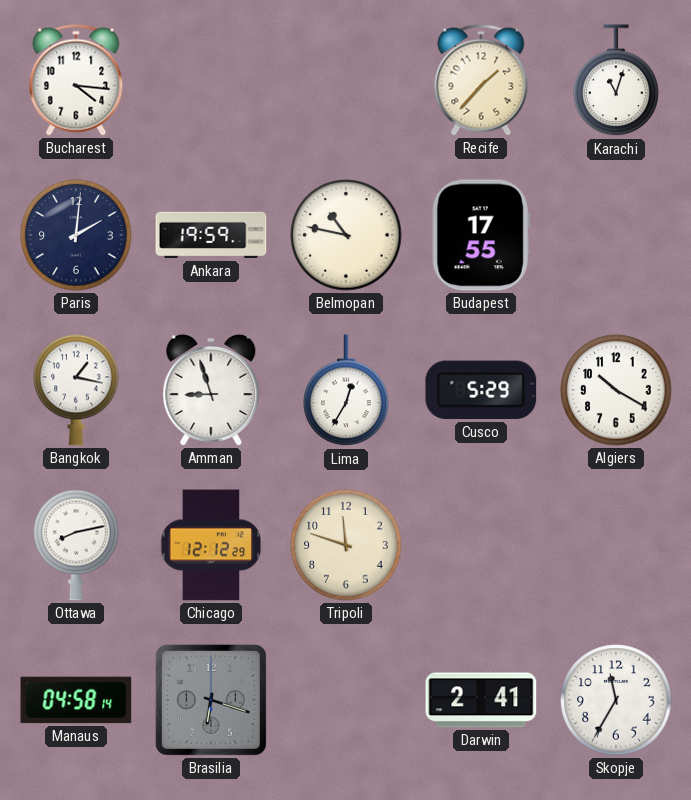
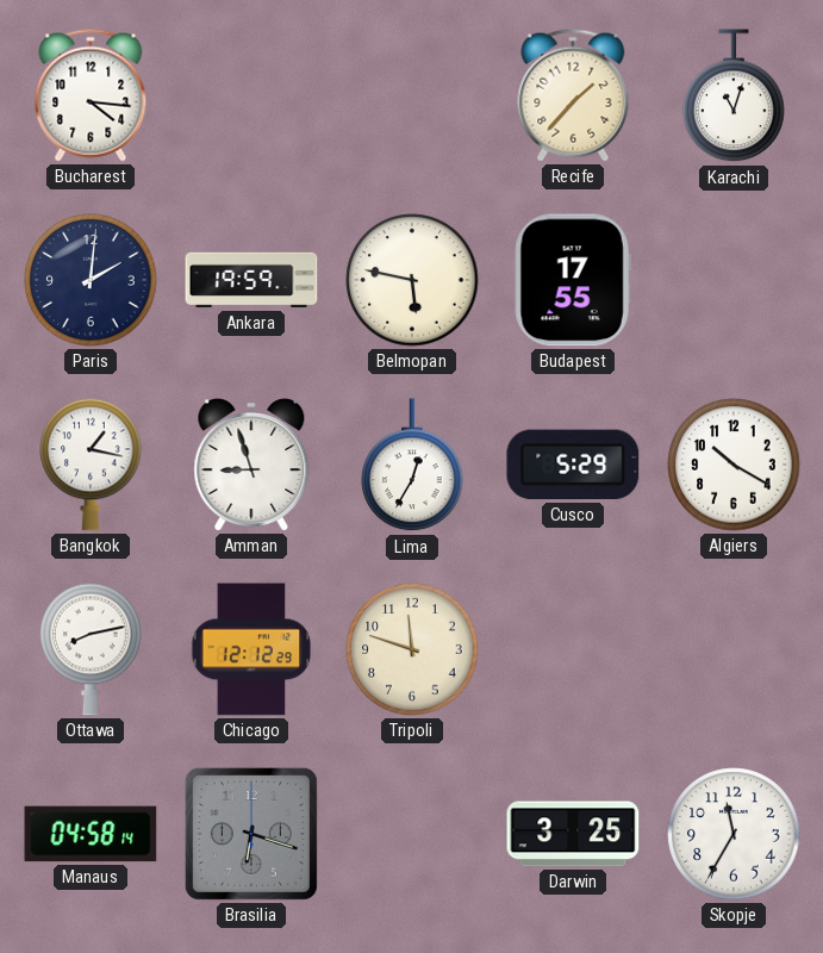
Belmopan: 10:47 -> 5:47
Darwin: 2:41 -> 3:25
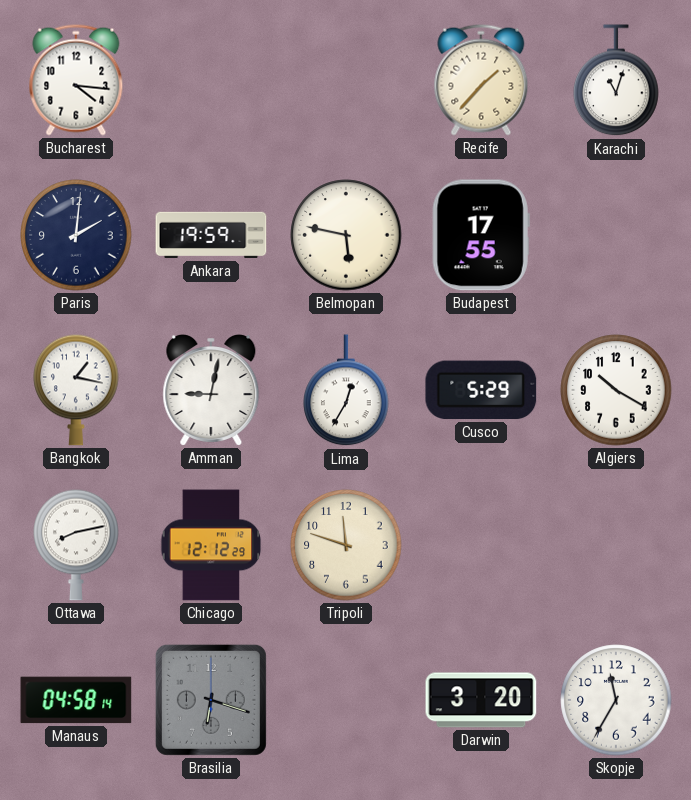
Amman: 8:57 -> 9:02
Darwin: 3:25 -> 3:20
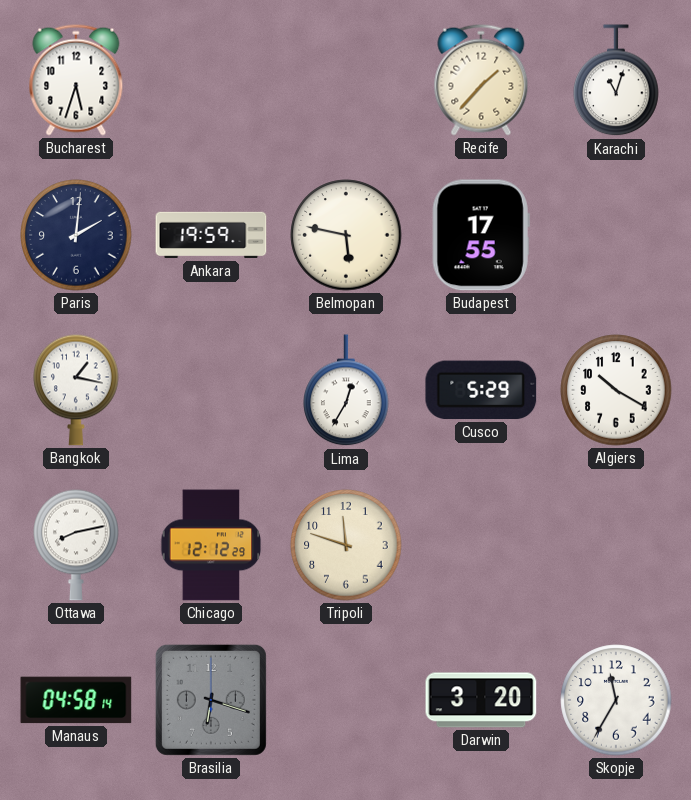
Bucharest: 4:16 -> 5:33
Amman: 9:02 -> none
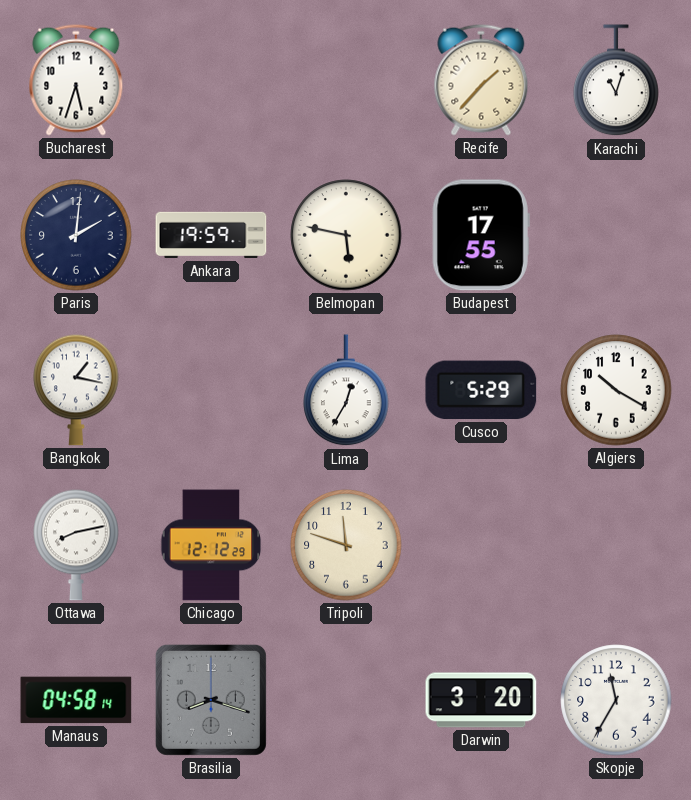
Brasilia: 6:18 -> 8:18
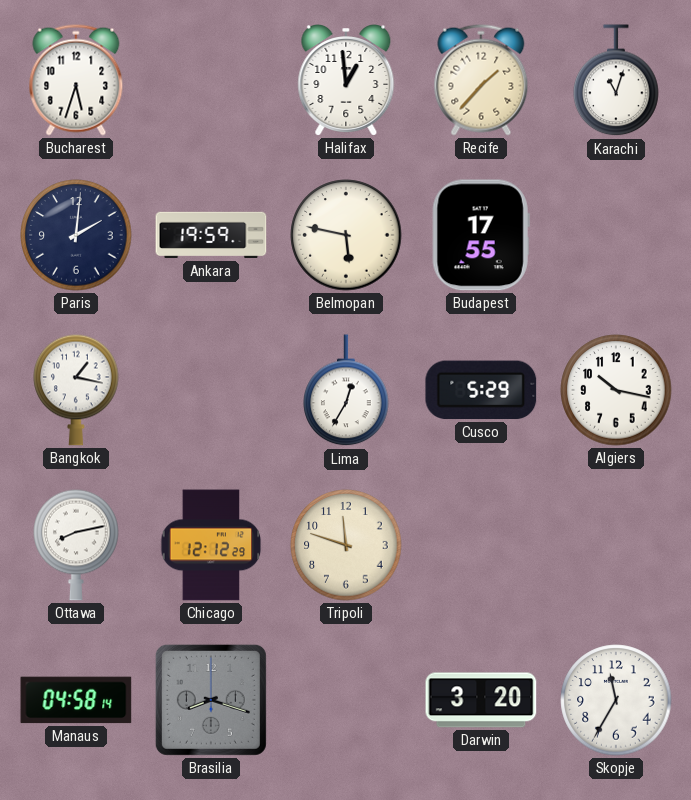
Halifax: none -> 12:59
Algiers: 10:20 -> 10:17
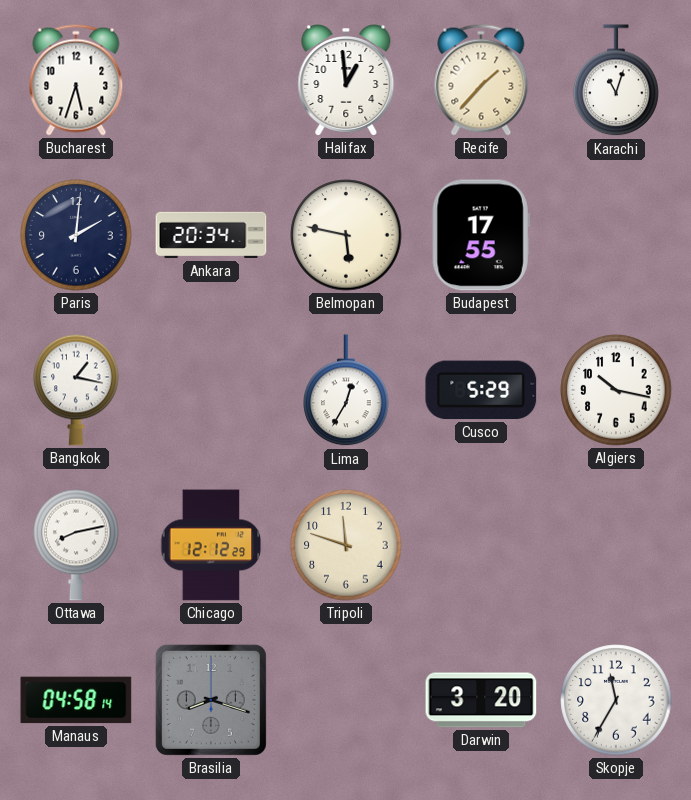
Ankara: 19:59 -> 20:34
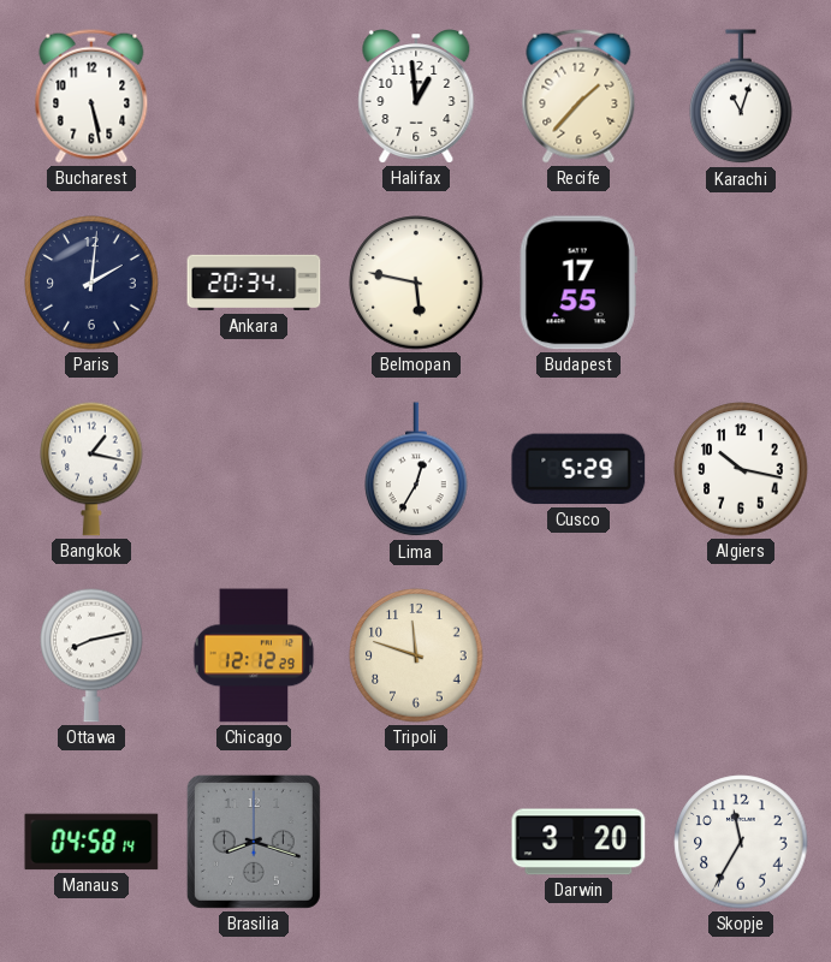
Bucharest: 5:33 -> 5:28
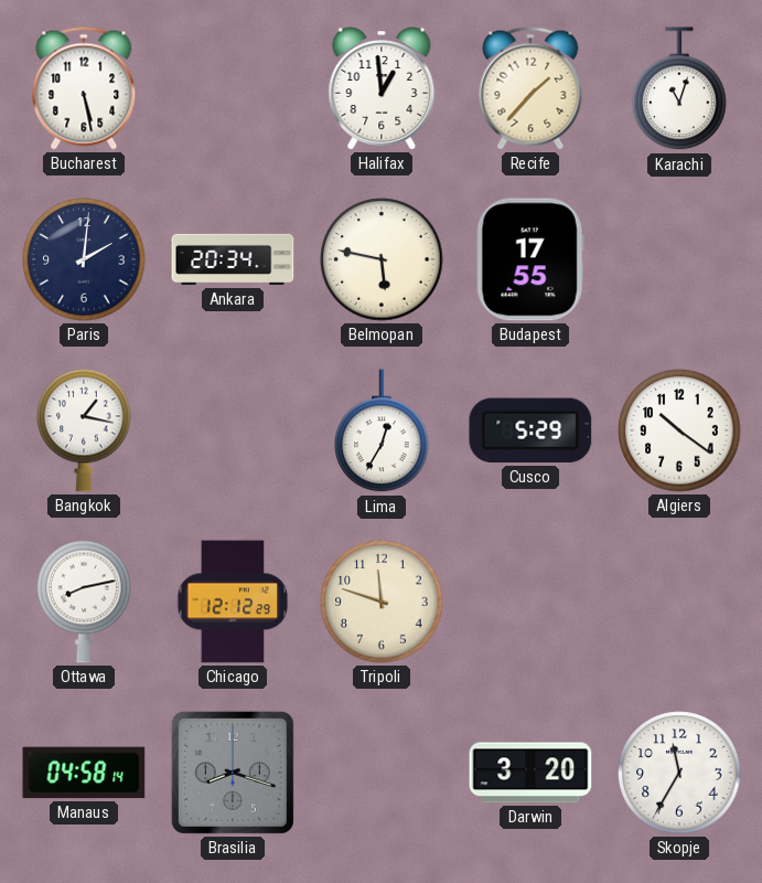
Algiers: 10:17 -> 10:21
